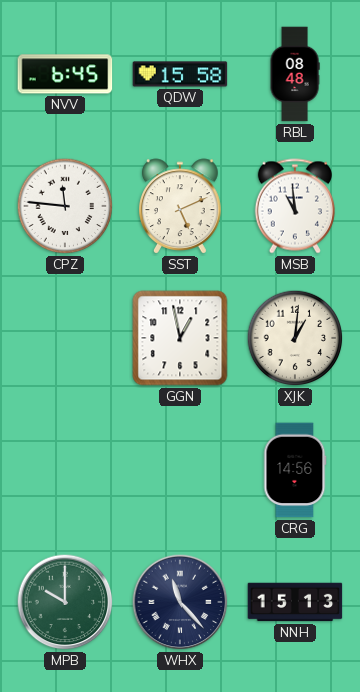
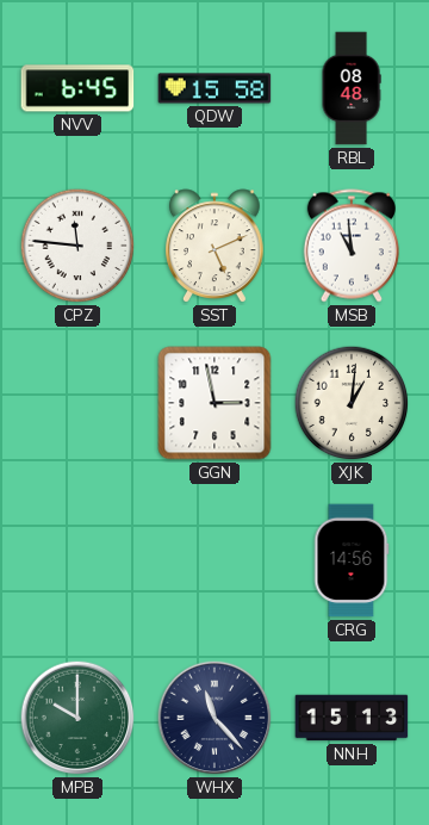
GGN: 12:58 -> 2:58
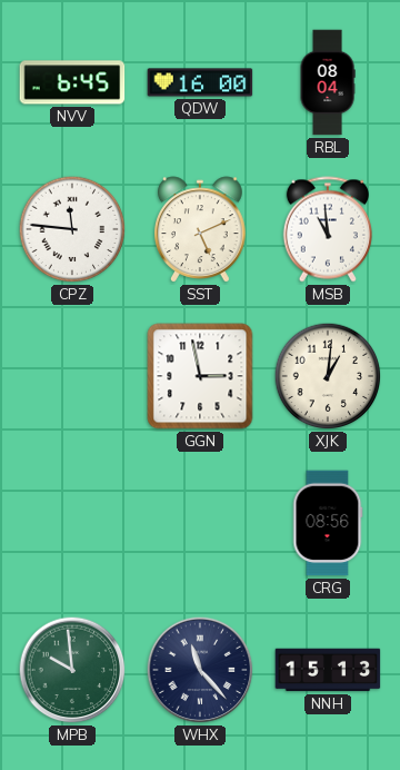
QDW: 15:58 -> 16:00
RBL: 08:48 -> 08:04
CRG: 14:56 -> 08:56
MPB: 10:00 -> 9:59
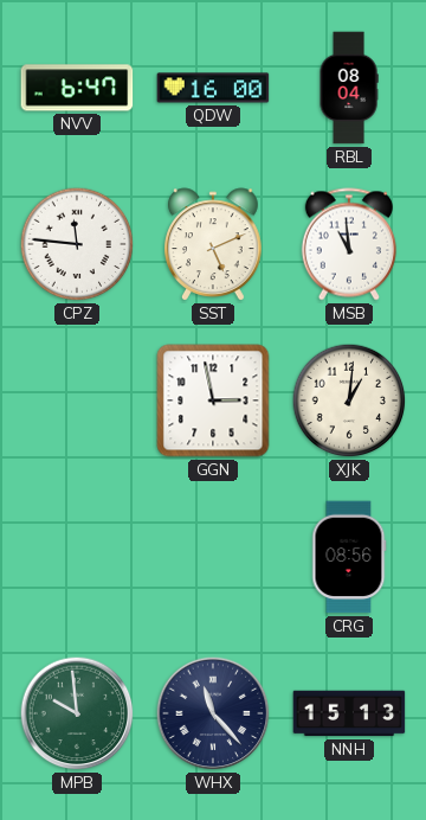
NVV: 6:45 -> 6:47
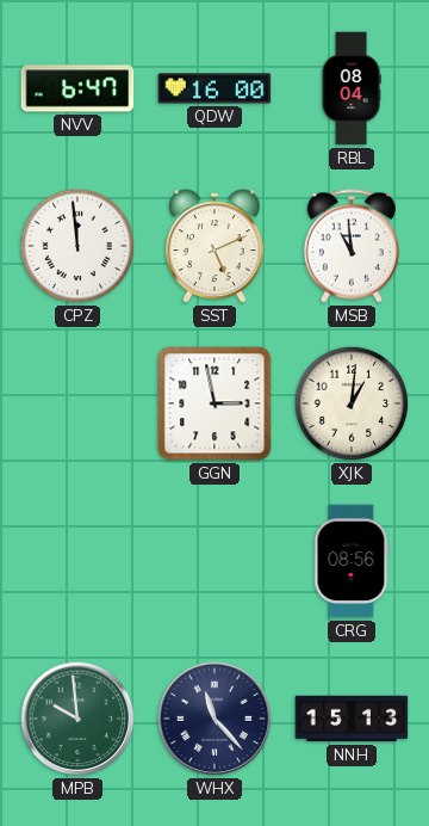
CPZ: 11:46 -> 11:59
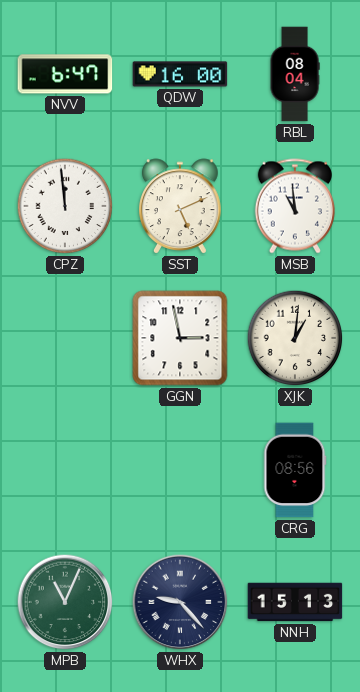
MPB: 9:59 -> 11:04
WHX: 11:23 -> 9:23
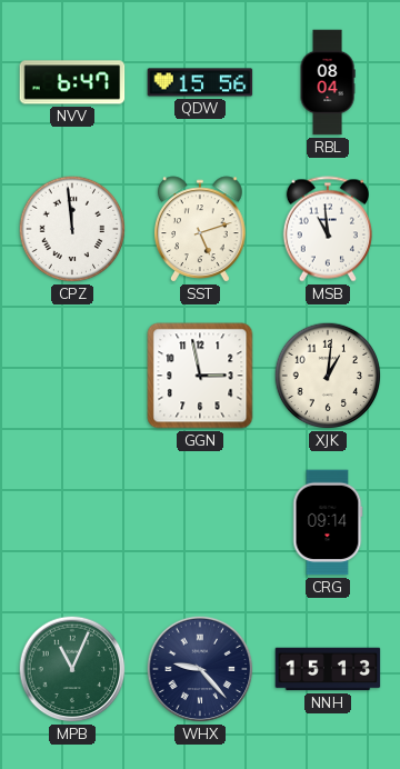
QDW: 16:00 -> 15:56
SST: 5:11 -> 5:12
CRG: 08:56 -> 09:14
